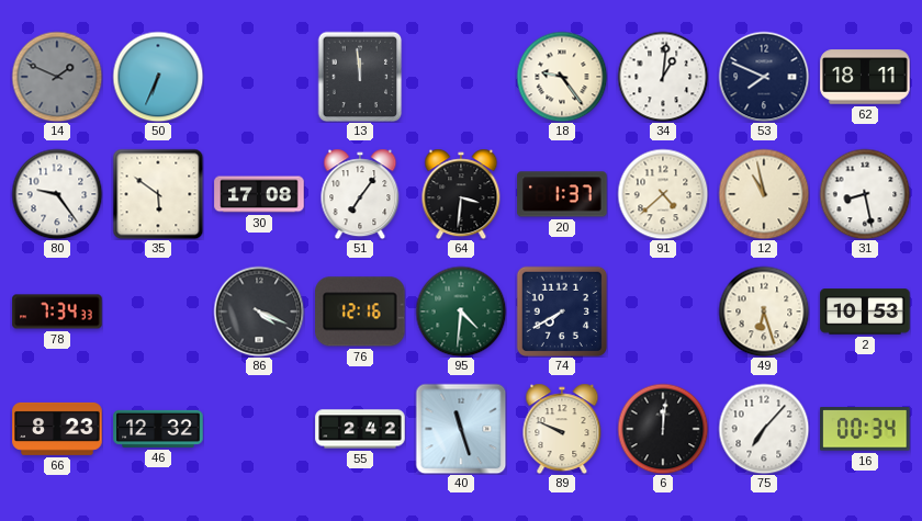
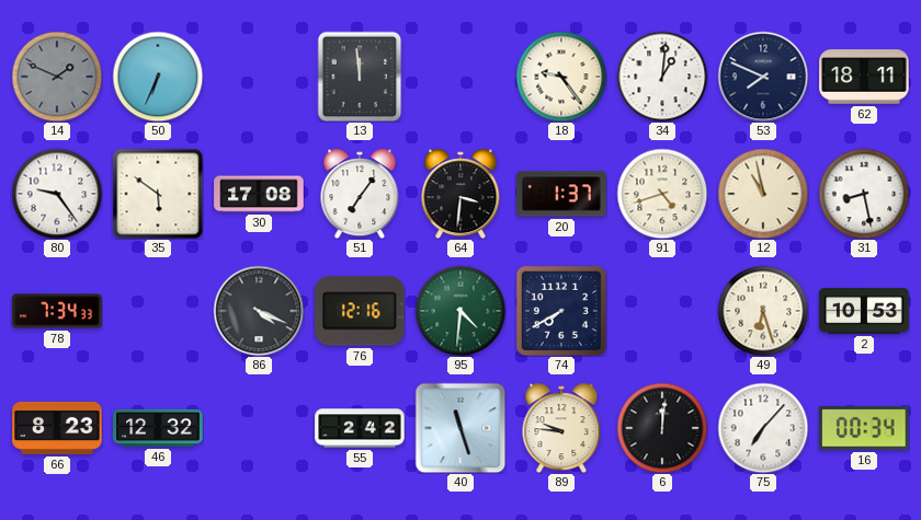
91: 4:38 -> 4:42
89: 9:49 -> 9:46
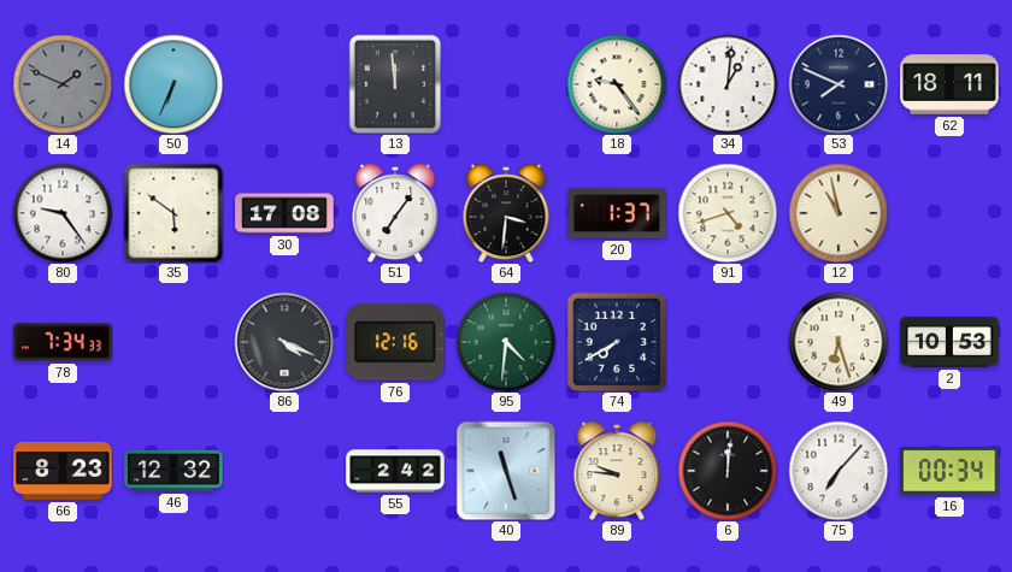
31: 8:28 -> none
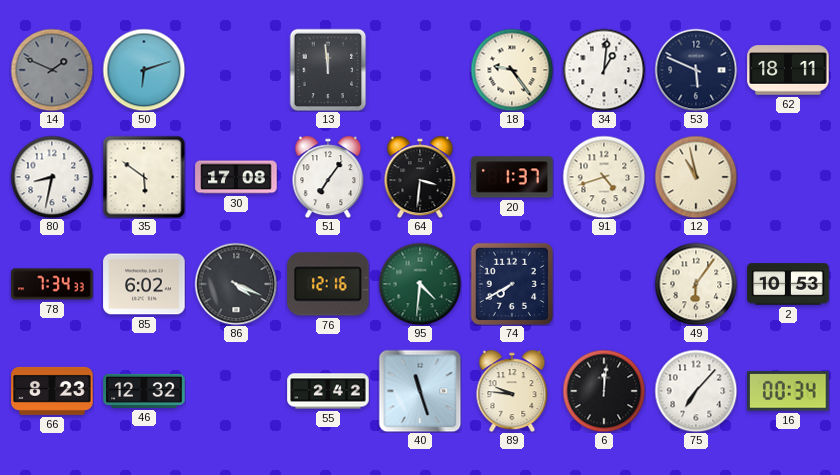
50: 6:34 -> 6:12
53: 7:49 -> 5:49
80: 9:24 -> 8:32
85: none -> 6:02
49: 6:27 -> 6:06
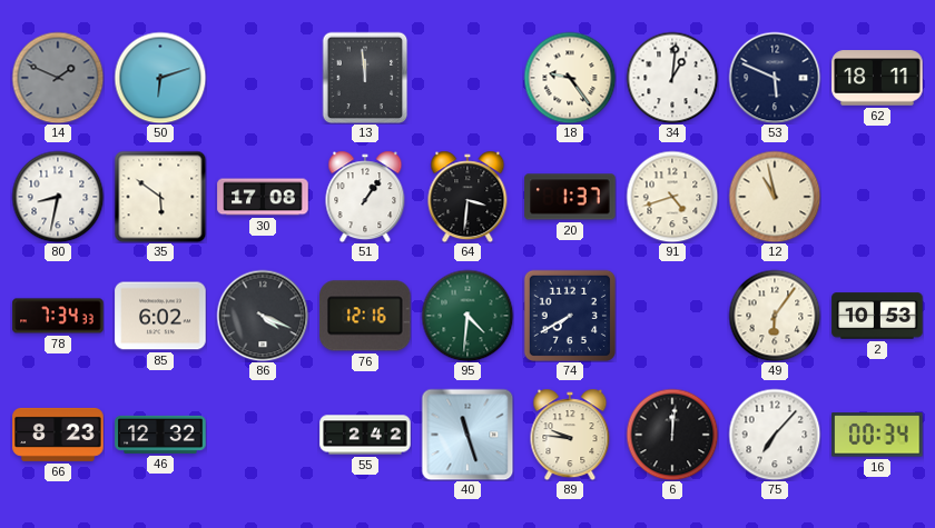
51: 7:06 -> 1:06
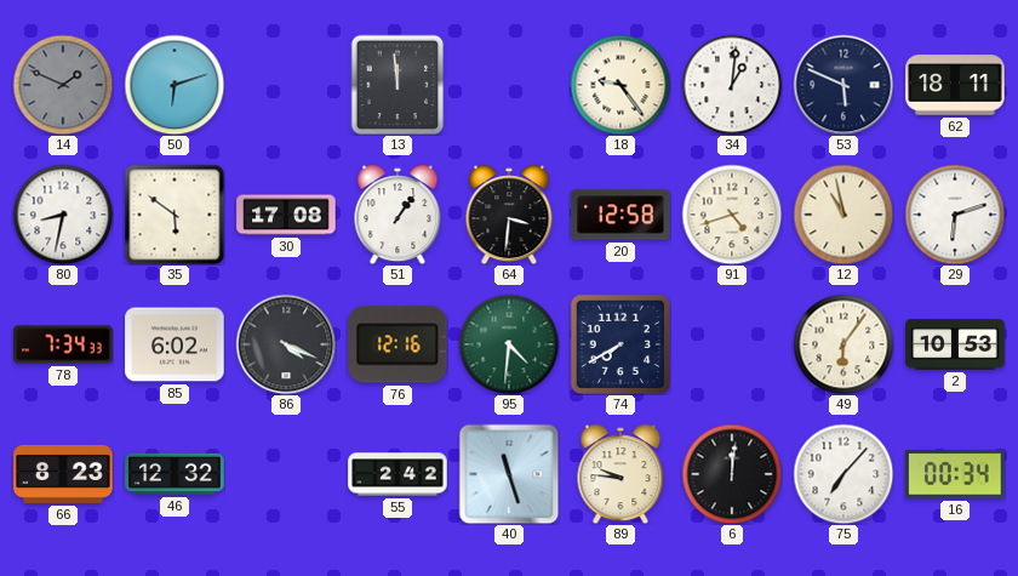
20: 1:37 -> 12:58
29: none -> 6:12
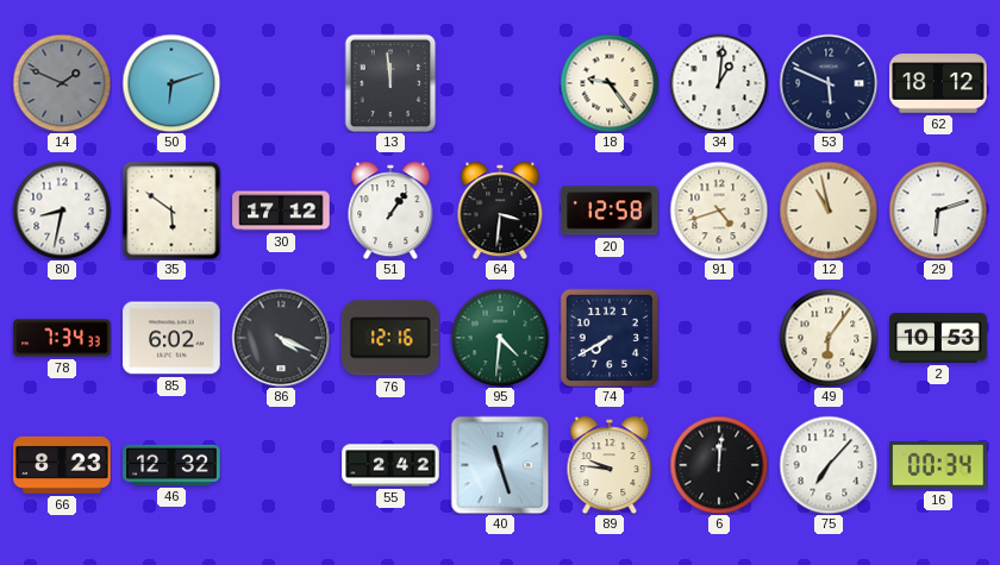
62: 18:11 -> 18:12
30: 17:08 -> 17:12
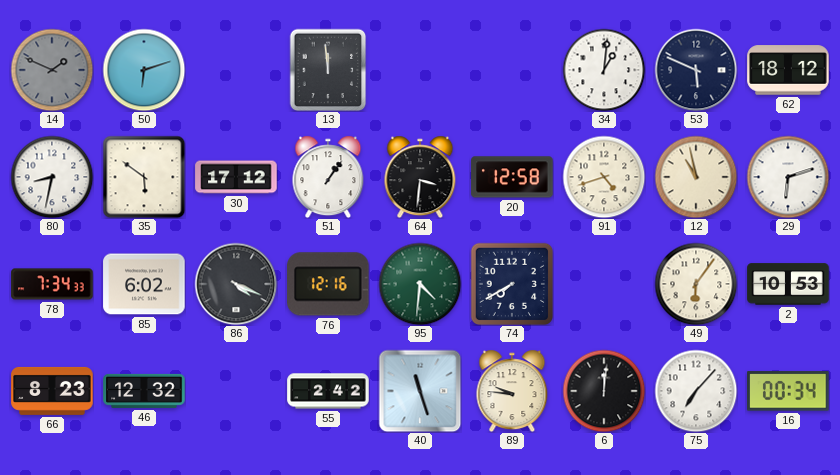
18: 9:24 -> none
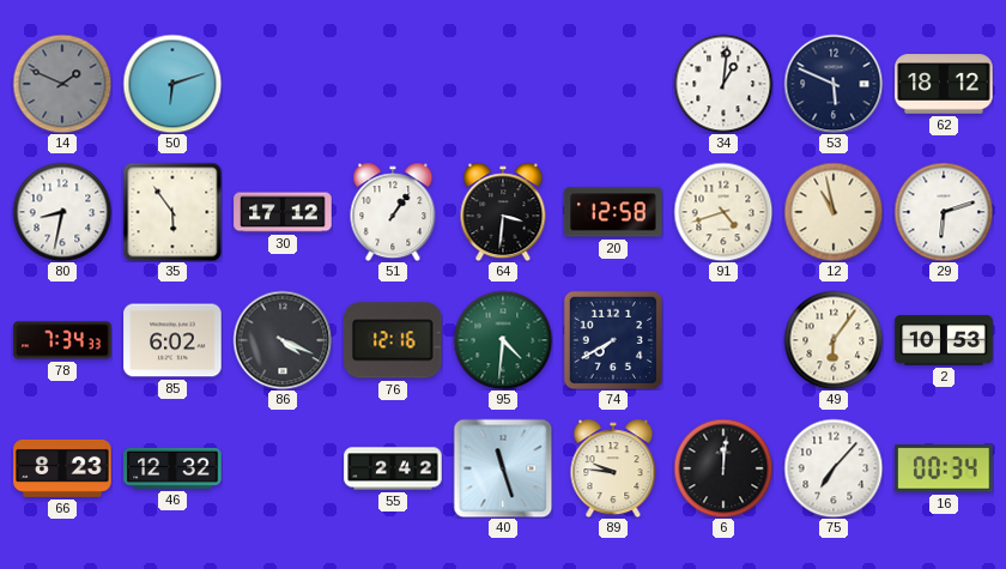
13: 11:59 -> none
35: 5:51 -> 5:54
